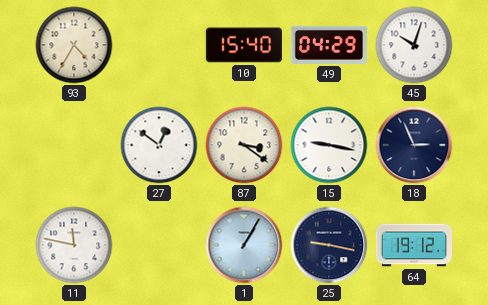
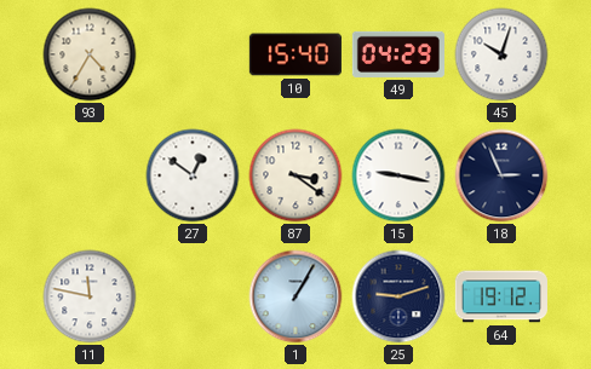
25: 9:17 -> 9:12
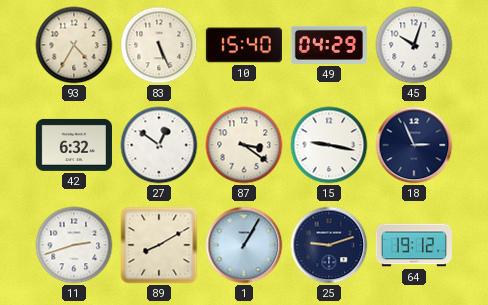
83: none -> 5:26
42: none -> 6:32
11: 11:47 -> 2:42
89: none -> 8:10
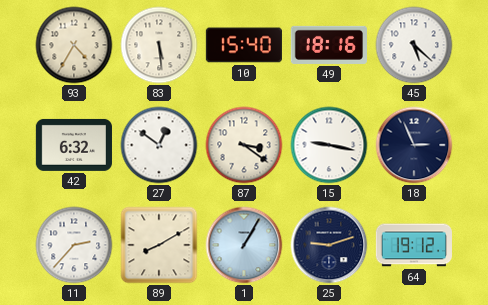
83: 5:26 -> 5:29
49: 04:29 -> 18:16
45: 10:03 -> 5:22
11: 2:42 -> 2:37
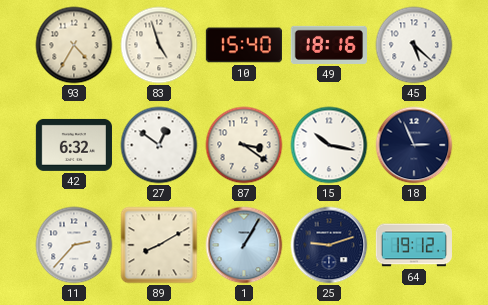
83: 5:29 -> 4:57
15: 9:17 -> 10:17
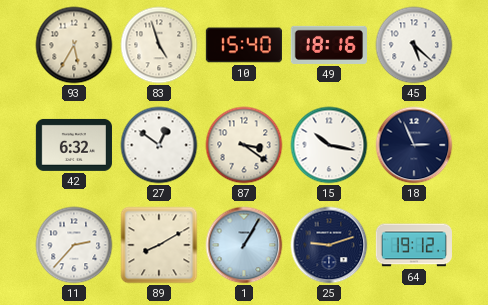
93: 4:35 -> 5:35
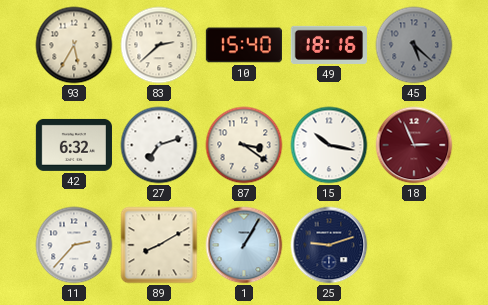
83: 4:57 -> 2:38
45 dial: white -> grey
27: 12:51 -> 7:12
18 dial: navy -> burgundy
64: 19:12 -> none
